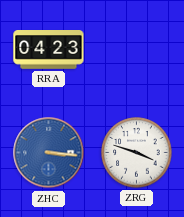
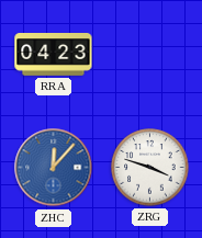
ZHC: 3:16 -> 12:07
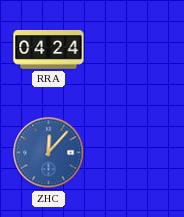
RRA: 04:23 -> 04:24
ZRG: 3:48 -> none
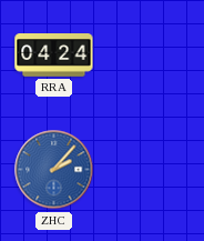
ZHC: 12:07 -> 2:07
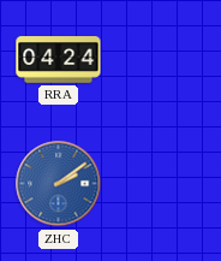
ZHC: 2:07 -> 2:09
